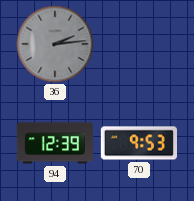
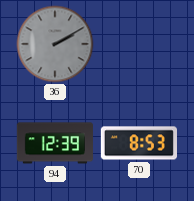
36: 2:14 -> 2:10
70: 9:53 -> 8:53
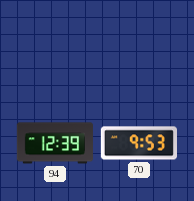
36: 2:10 -> none
70: 8:53 -> 9:53
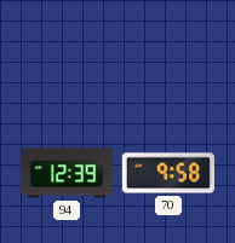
70: 9:53 -> 9:58
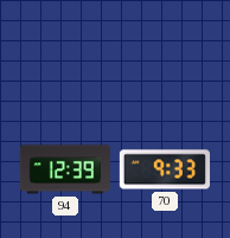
70: 9:58 -> 9:33
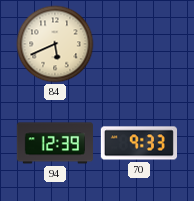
84: none -> 5:41
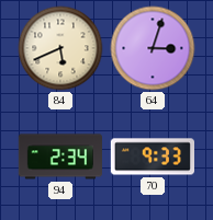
64: none -> 3:03
94: 12:39 -> 2:34
